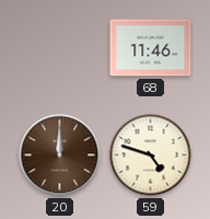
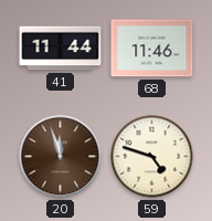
41: none -> 11:44
20: 12:00 -> 11:57
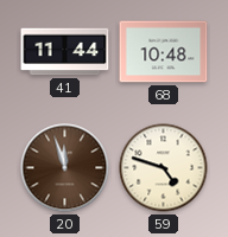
68: 11:46 -> 10:48
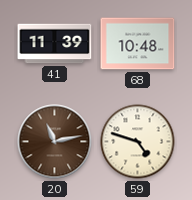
41: 11:44 -> 11:39
20: 11:57 -> 11:13
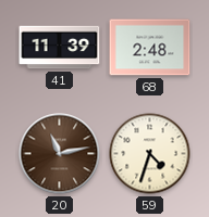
68: 10:48 -> 2:48
59: 4:48 -> 4:33
